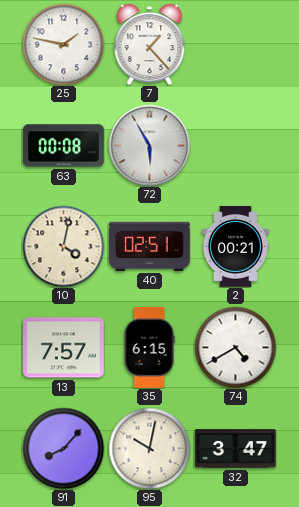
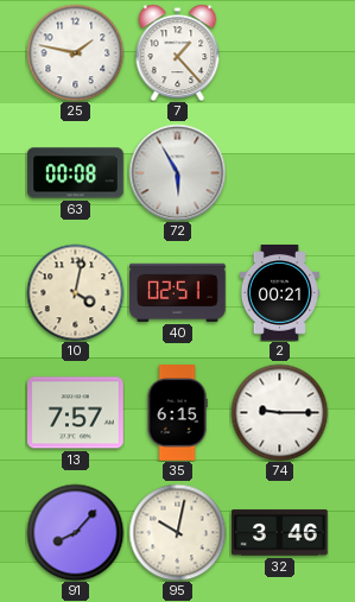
74: 4:40 -> 9:15
32: 3:47 -> 3:46
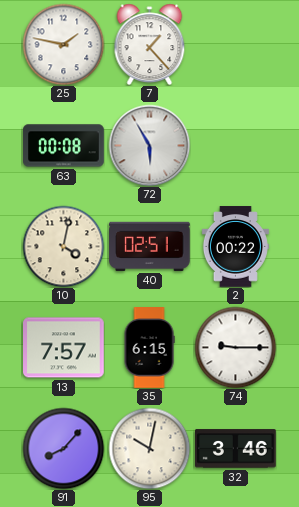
2: 00:21 -> 00:22
